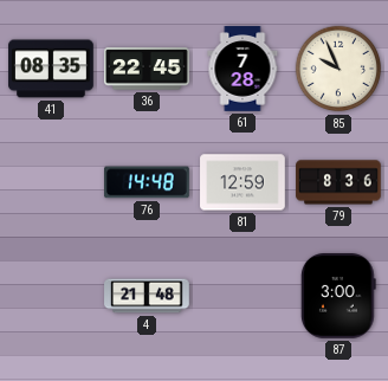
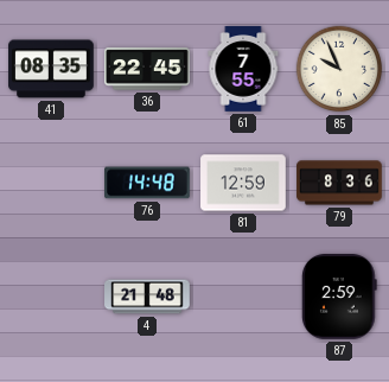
61: 7:28 -> 7:55
87: 3:00 -> 2:59
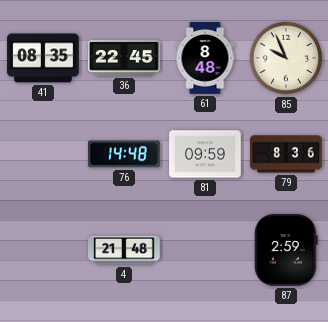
61: 7:55 -> 8:48
81: 12:59 -> 09:59
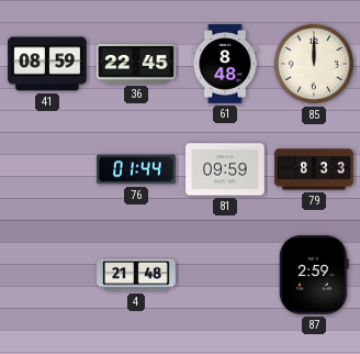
41: 08:35 -> 08:59
85: 9:56 -> 12:00
76: 14:48 -> 01:44
79: 8:36 -> 8:33
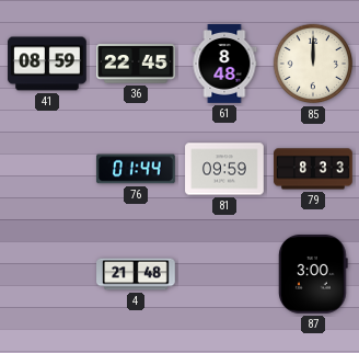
87: 2:59 -> 3:00
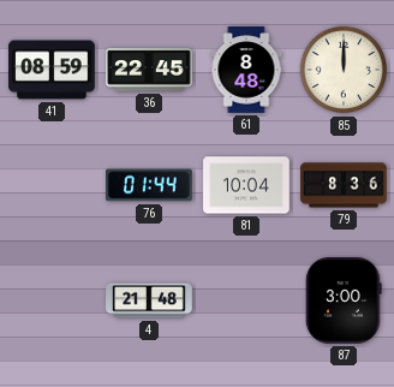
81: 09:59 -> 10:04
79: 8:33 -> 8:36
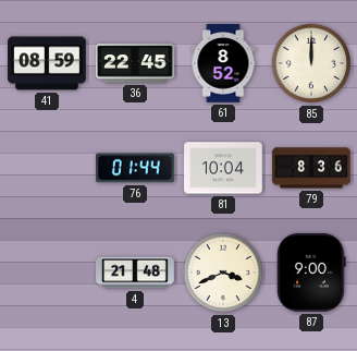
61: 8:48 -> 8:52
13: none -> 3:41
87: 3:00 -> 9:00
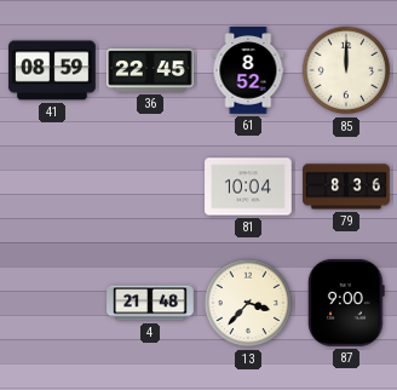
76: 01:44 -> none
13: 3:41 -> 3:37
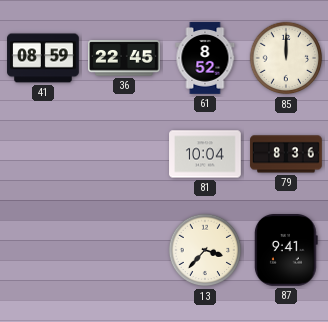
4: 21:48 -> none
87: 9:00 -> 9:41
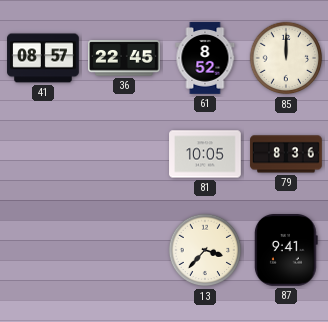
41: 08:59 -> 08:57
81: 10:04 -> 10:05
